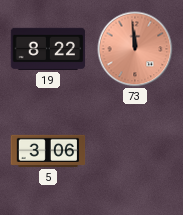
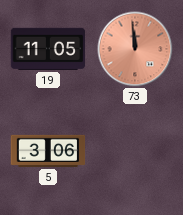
19: 8:22 -> 11:05
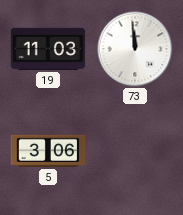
19: 11:05 -> 11:03
73 dial: salmon -> white
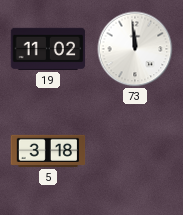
19: 11:03 -> 11:02
5: 3:06 -> 3:18
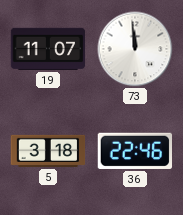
19: 11:02 -> 11:07
36: none -> 22:46
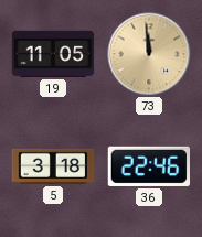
19: 11:07 -> 11:05
73 dial: white -> champagne
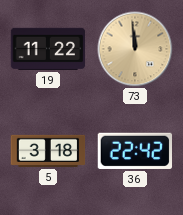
19: 11:05 -> 11:22
36: 22:46 -> 22:42
